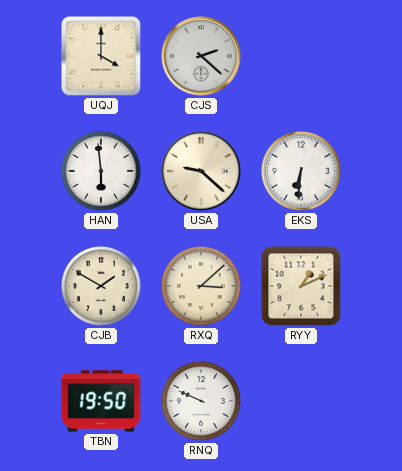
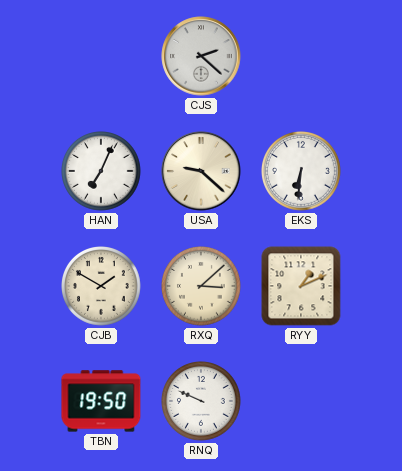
UQJ: 4:00 -> none
HAN: 5:59 -> 7:04
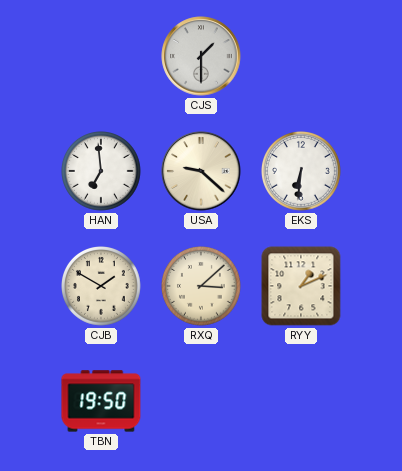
CJS: 2:22 -> 1:30
HAN: 7:04 -> 6:59
RNQ: 9:49 -> none
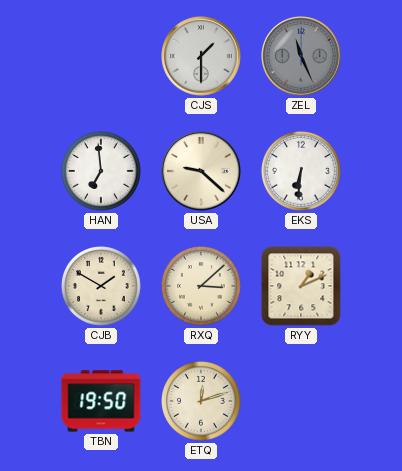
ZEL: none -> 11:26
ETQ: none -> 12:12
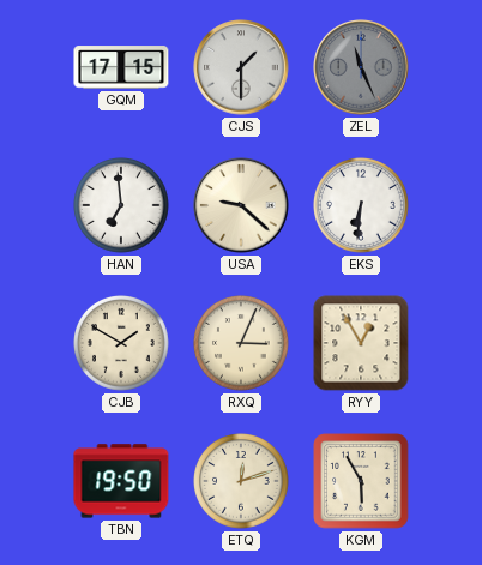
GQM: none -> 17:15
RXQ: 3:08 -> 3:04
RYY: 1:11 -> 12:55
KGM: none -> 5:55
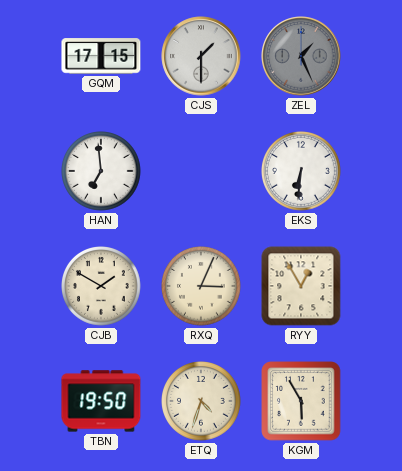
ZEL: 11:26 -> 1:26
USA: 9:22 -> none
ETQ: 12:12 -> 4:33
